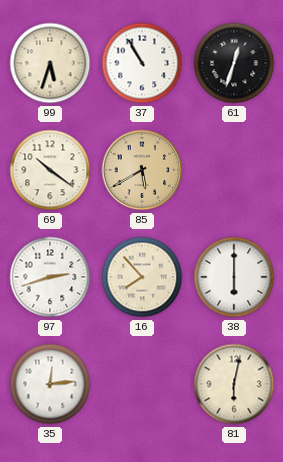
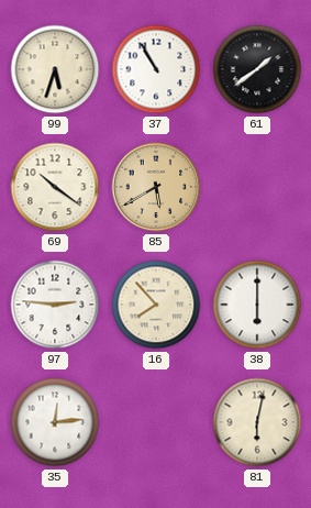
61: 12:33 -> 1:39
97: 2:42 -> 2:46
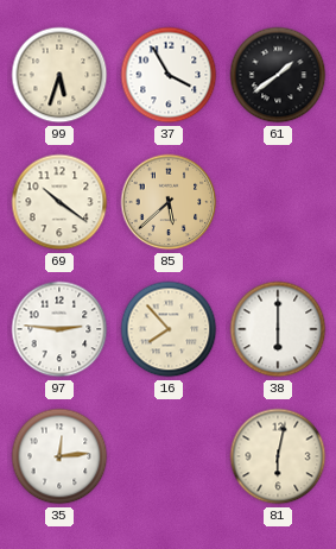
37: 10:55 -> 3:55
85: 5:40 -> 5:38
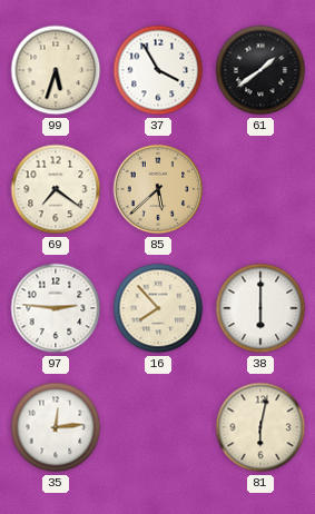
69: 10:21 -> 7:21
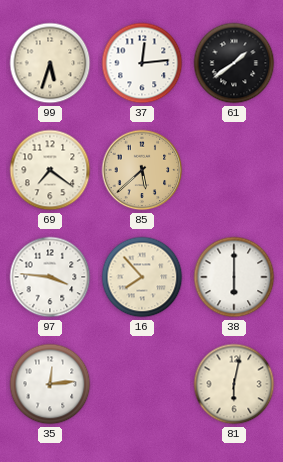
37: 3:55 -> 12:14
97: 2:46 -> 3:46
